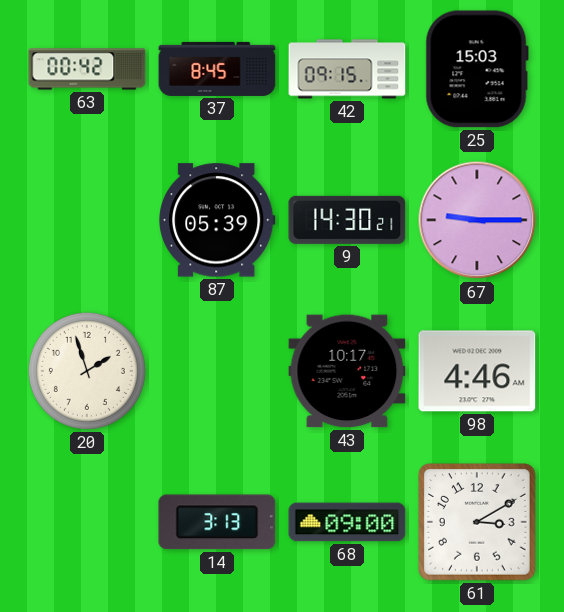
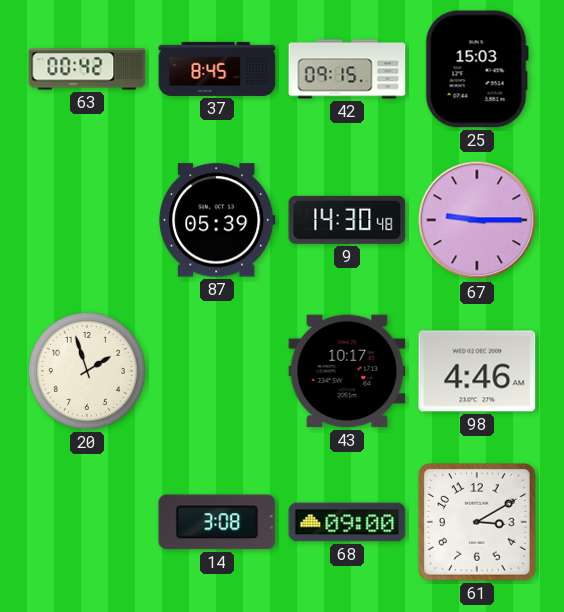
9: 14:30:21 -> 14:30:48
14: 3:13 -> 3:08
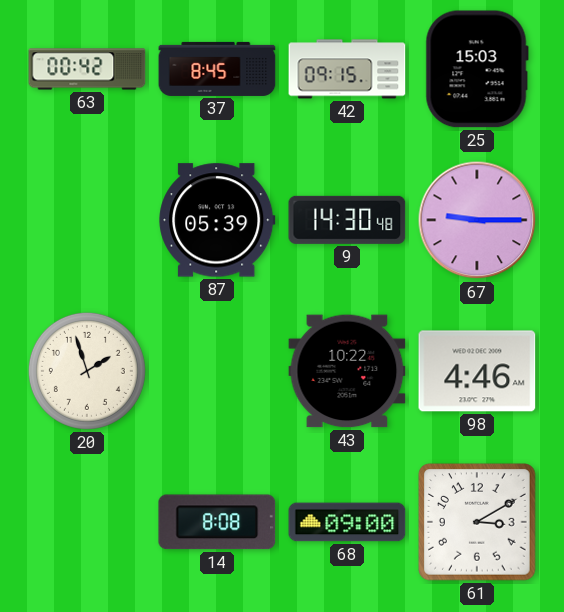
43: 10:17 -> 10:22
14: 3:08 -> 8:08
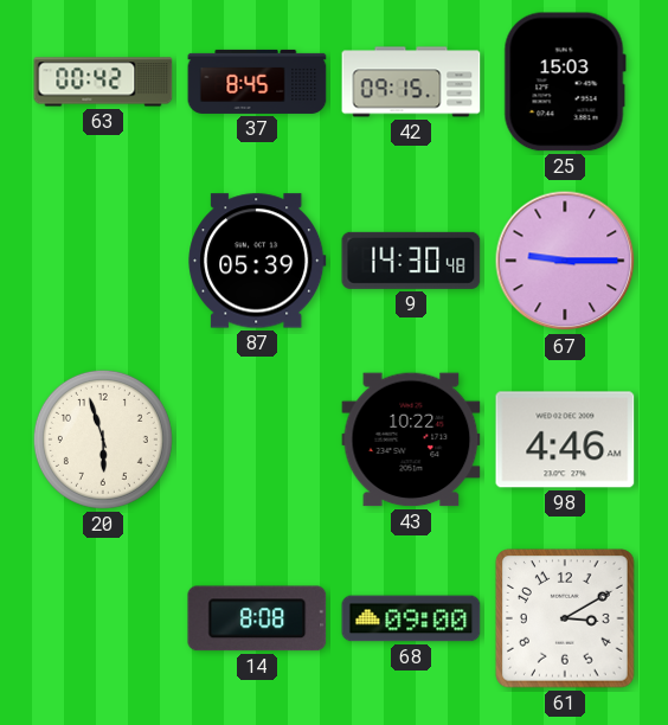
20: 1:57 -> 5:57
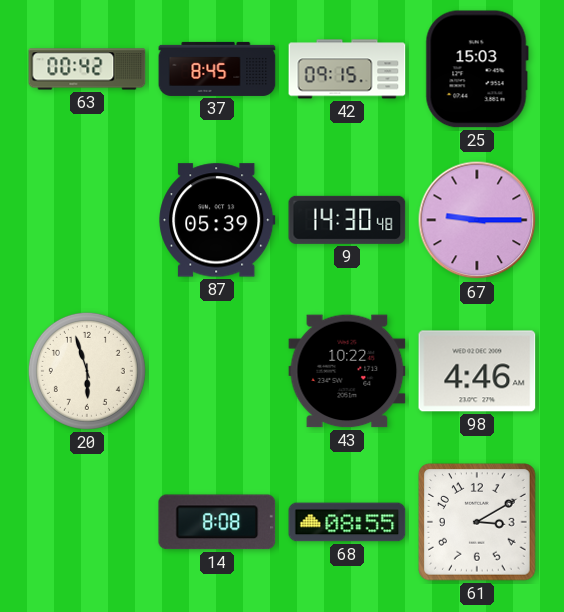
68: 09:00 -> 08:55
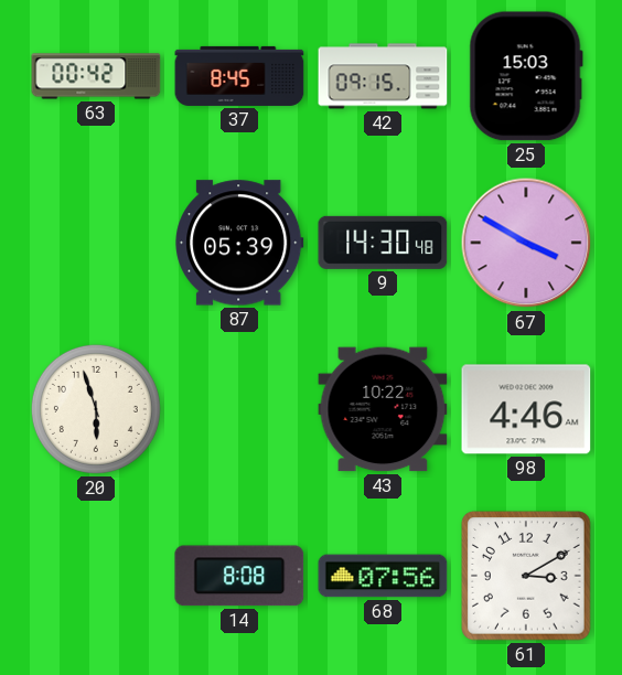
67: 9:15 -> 3:50
68: 08:55 -> 07:56
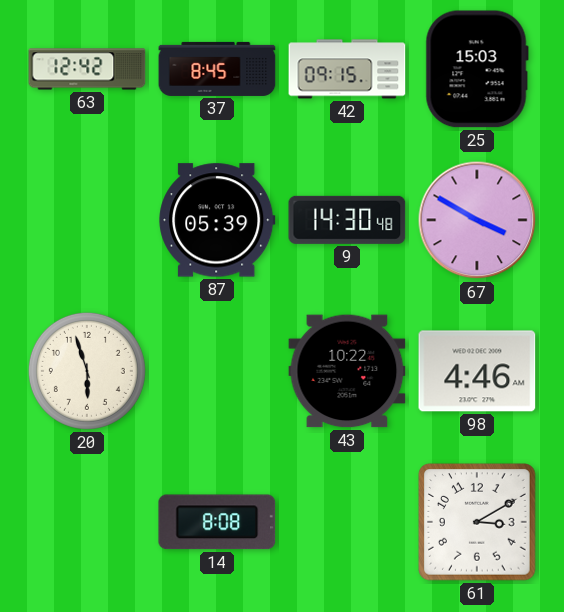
63: 00:42 -> 12:42
68: 07:56 -> none
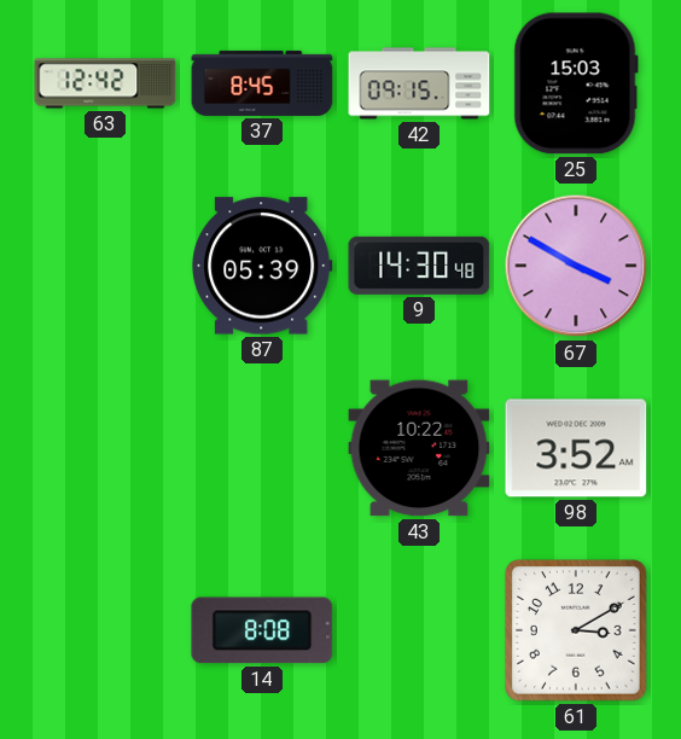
20: 5:57 -> none
98: 4:46 -> 3:52
